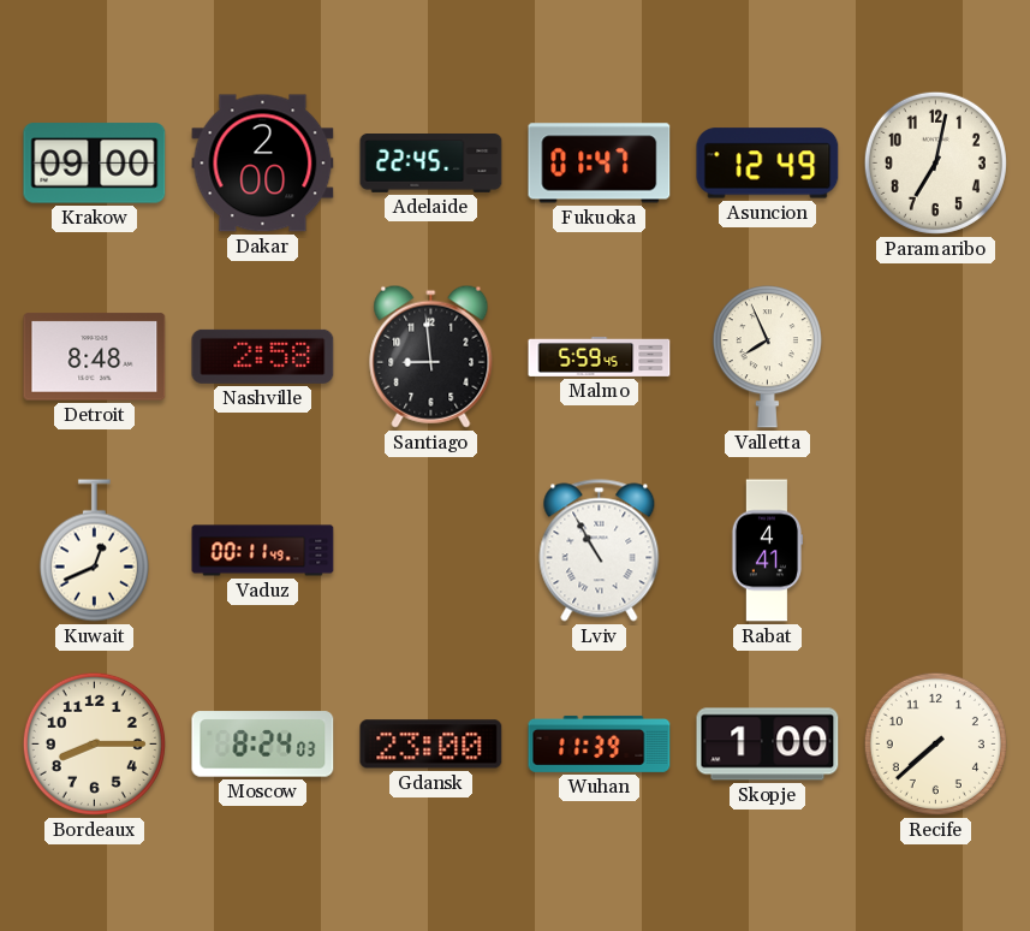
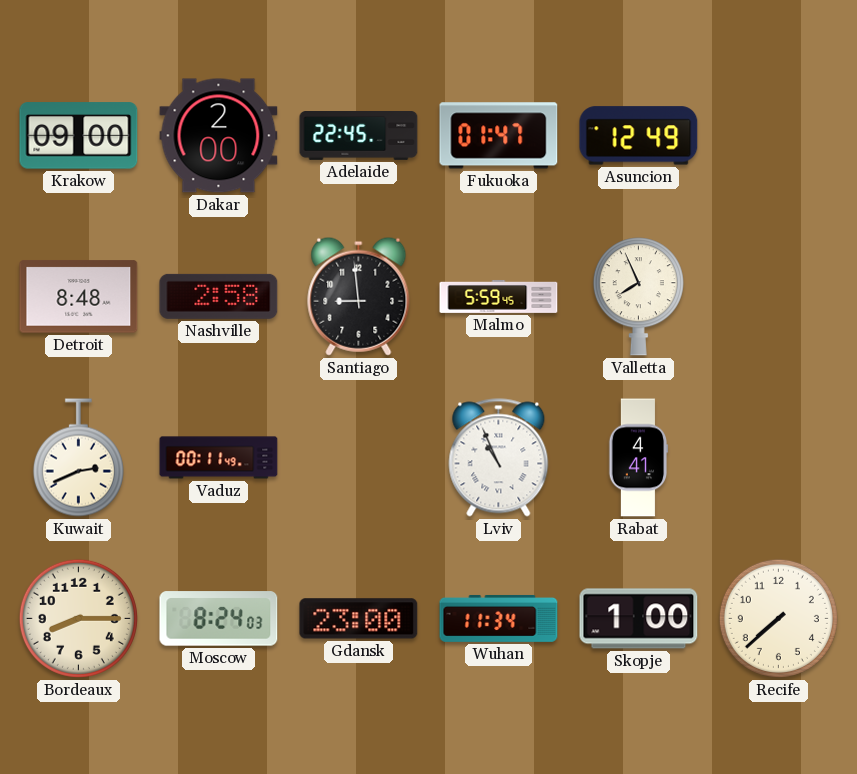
Paramaribo: 7:02 -> none
Kuwait: 12:41 -> 2:41
Lviv: 10:55 -> 10:56
Wuhan: 11:39 -> 11:34
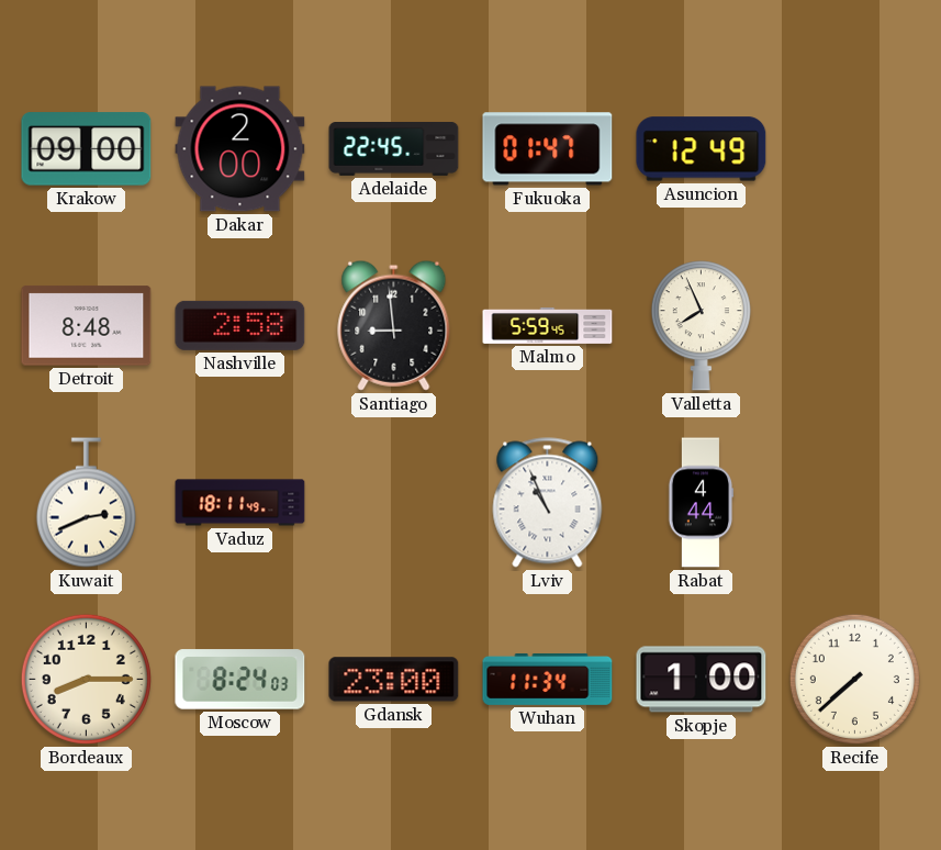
Vaduz: 00:11 -> 18:11
Rabat: 4:41 -> 4:44
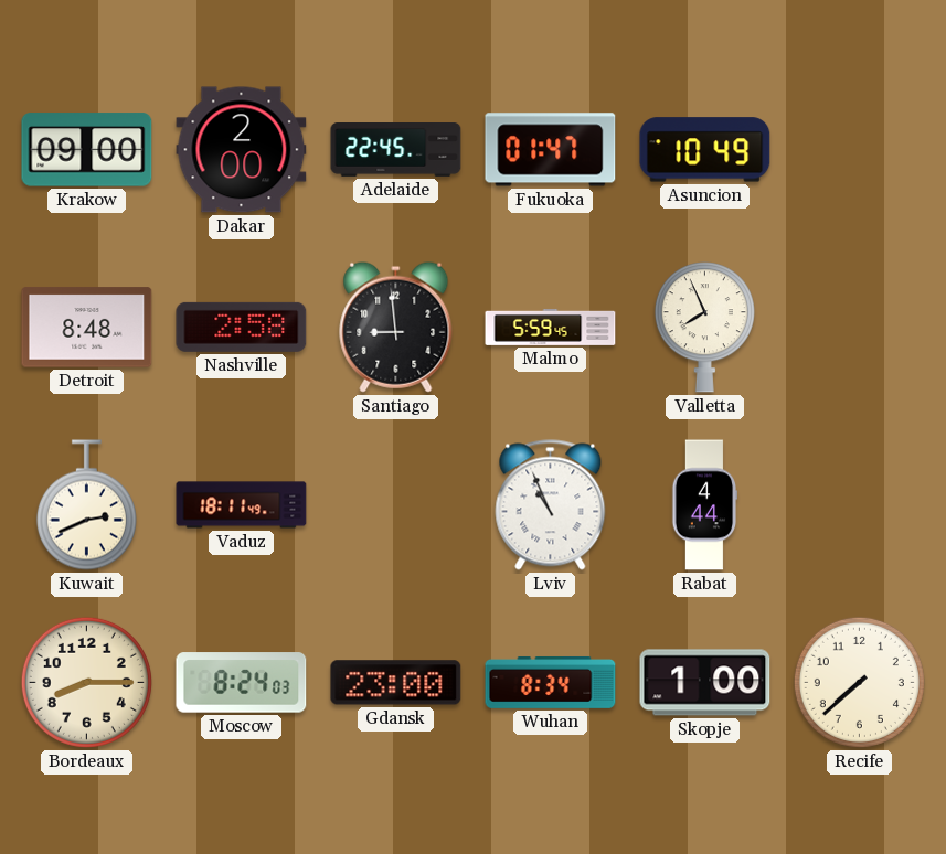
Asuncion: 12:49 -> 10:49
Wuhan: 11:34 -> 8:34
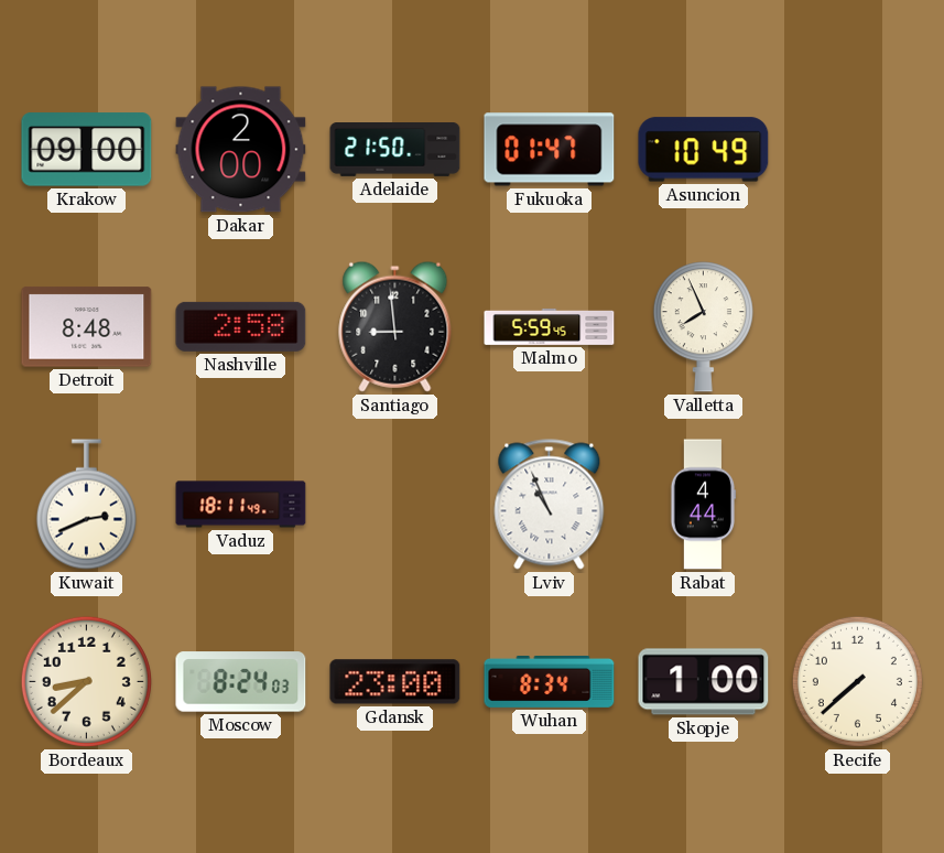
Adelaide: 22:45 -> 21:50
Bordeaux: 8:15 -> 8:38
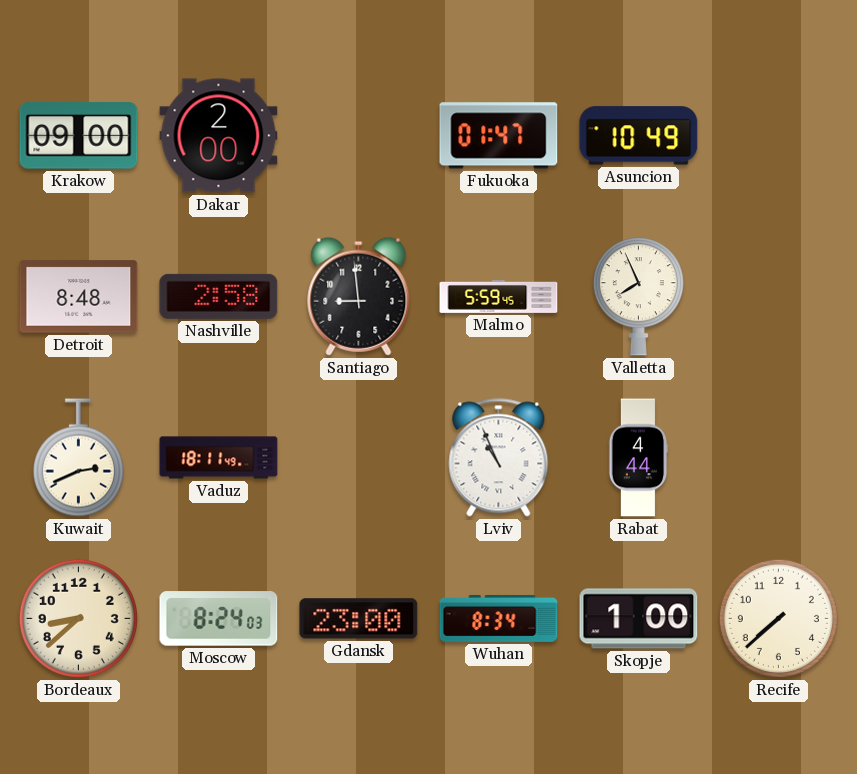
Adelaide: 21:50 -> none
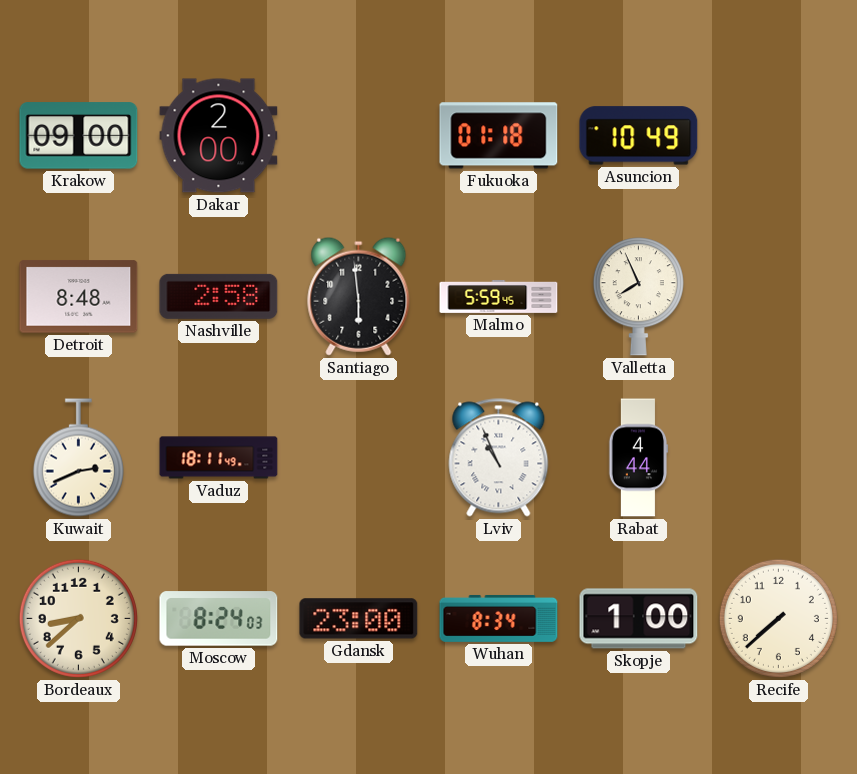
Fukuoka: 01:47 -> 01:18
Santiago: 8:59 -> 5:59
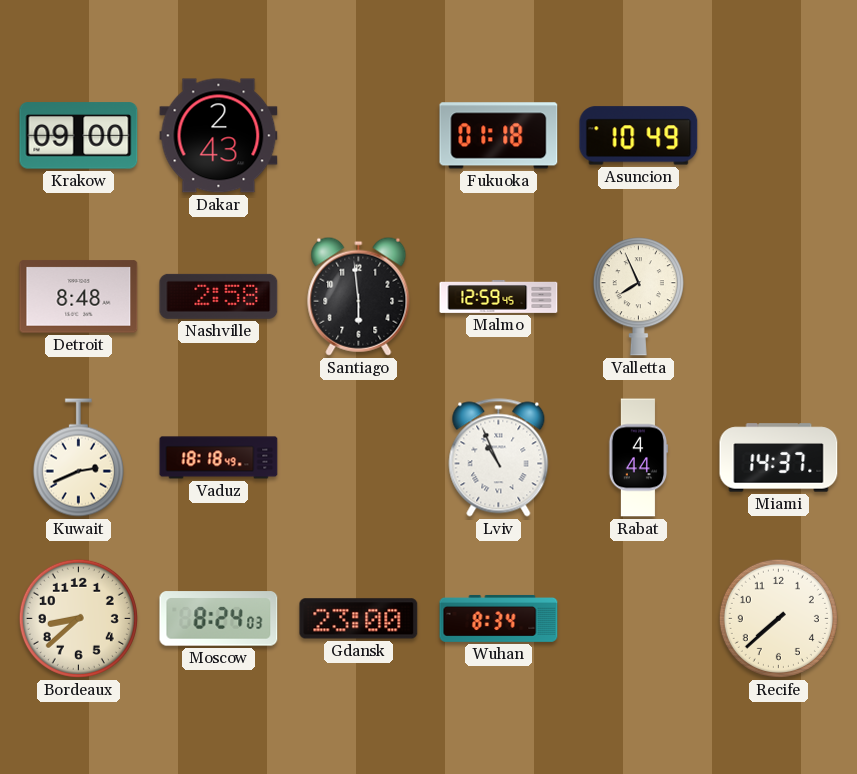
Dakar: 2:00 -> 2:43
Malmo: 5:59 -> 12:59
Vaduz: 18:11 -> 18:18
Miami: none -> 14:37
Skopje: 1:00 -> none
